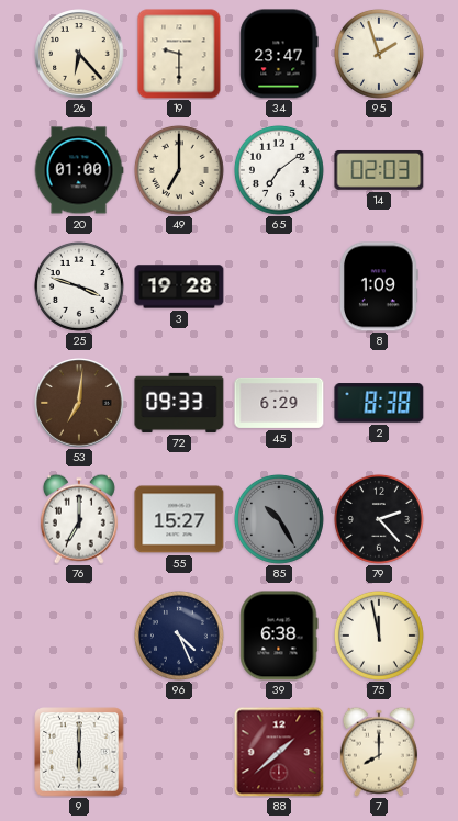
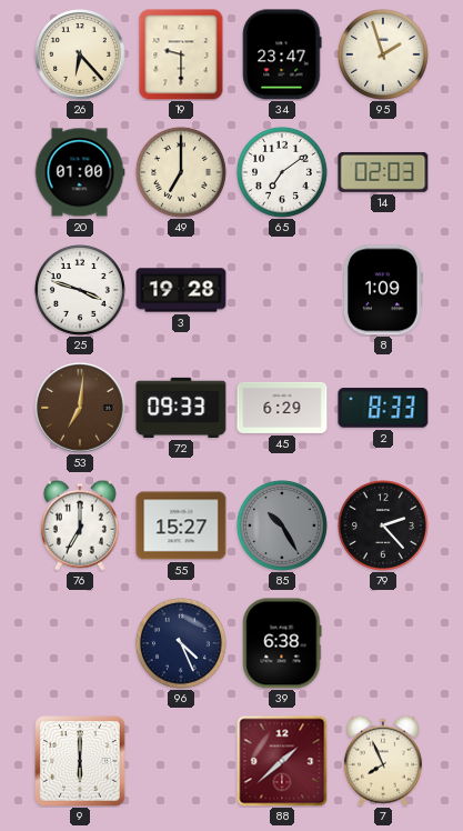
2: 8:38 -> 8:33
75: 11:58 -> none
7: 8:00 -> 7:56
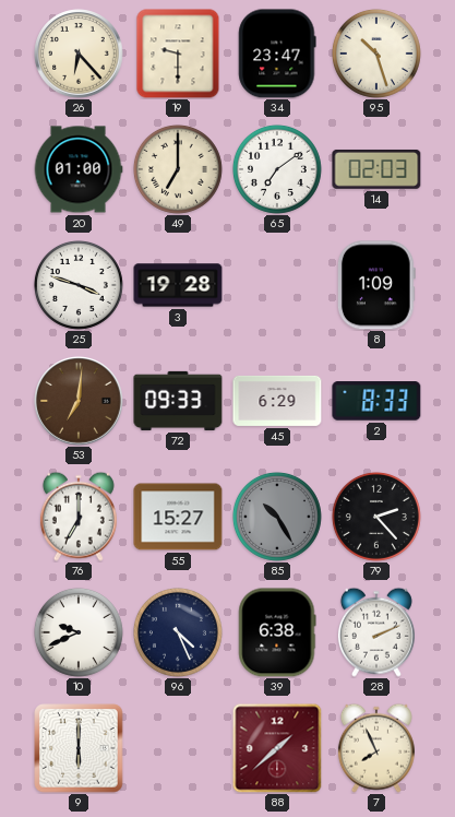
95: 1:57 -> 10:27
10: none -> 9:41
28: none -> 2:11
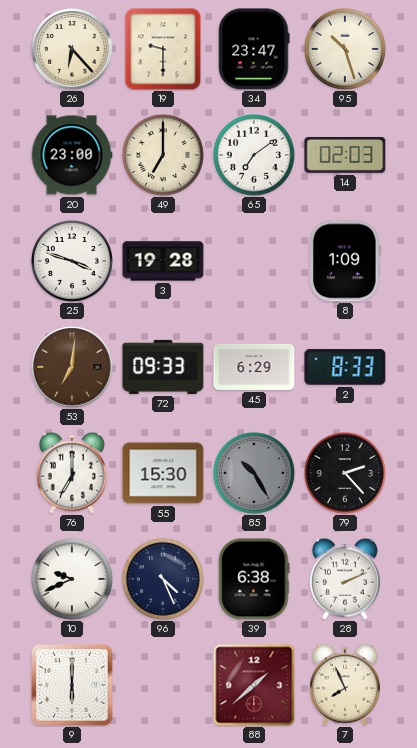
20: 01:00 -> 23:00
55: 15:27 -> 15:30
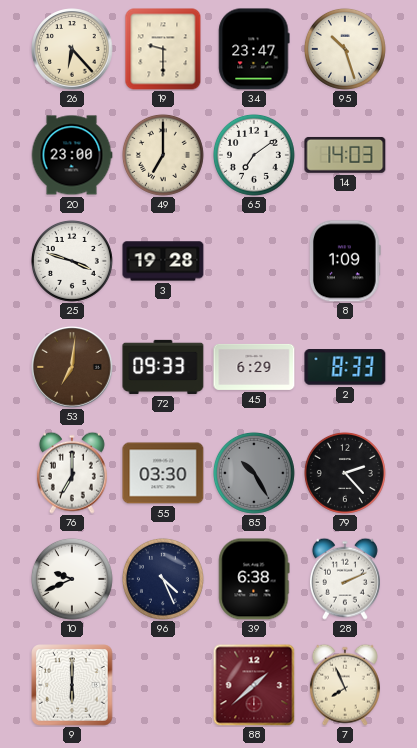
14: 02:03 -> 14:03
55: 15:30 -> 03:30
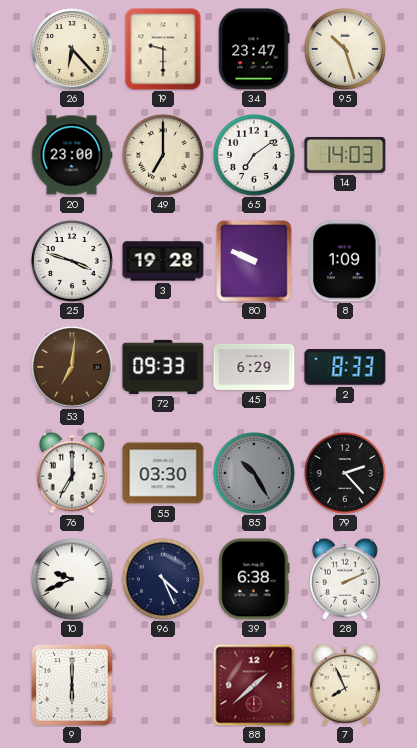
80: none -> 9:49
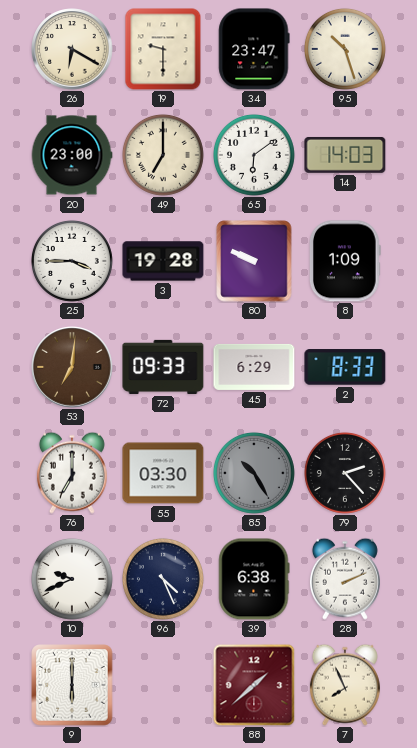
26: 6:23 -> 6:20
65: 7:09 -> 6:09
25: 3:48 -> 3:45
